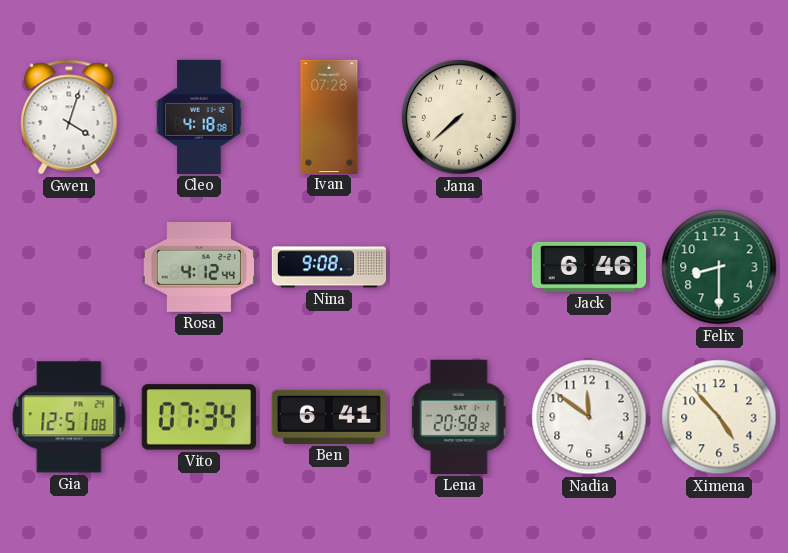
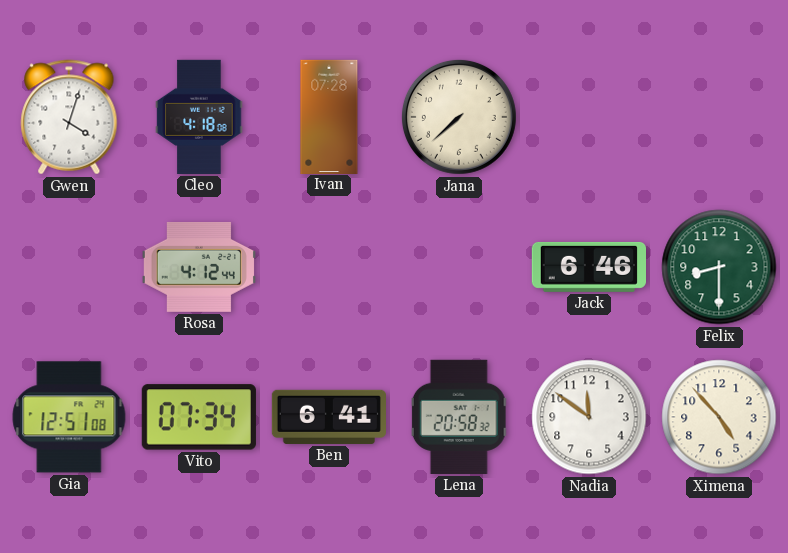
Nina: 9:08 -> none
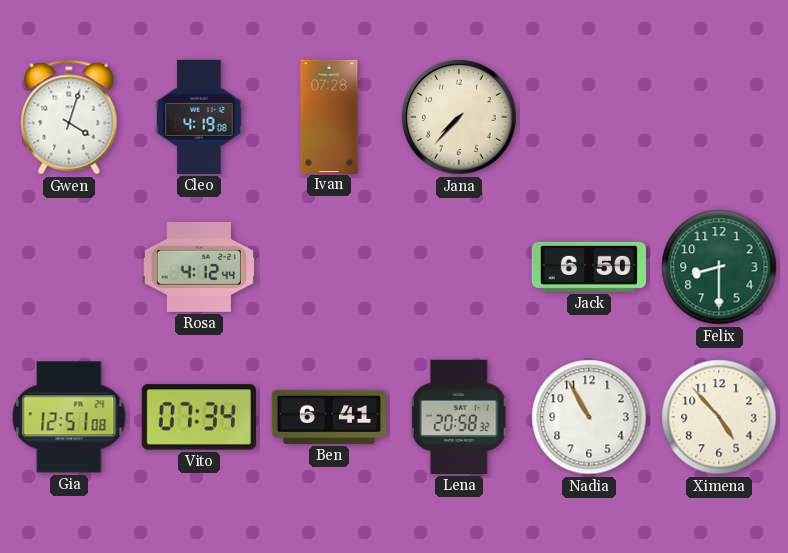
Cleo: 4:18 -> 4:19
Jana: 7:38 -> 7:37
Jack: 6:46 -> 6:50
Nadia: 11:51 -> 10:55
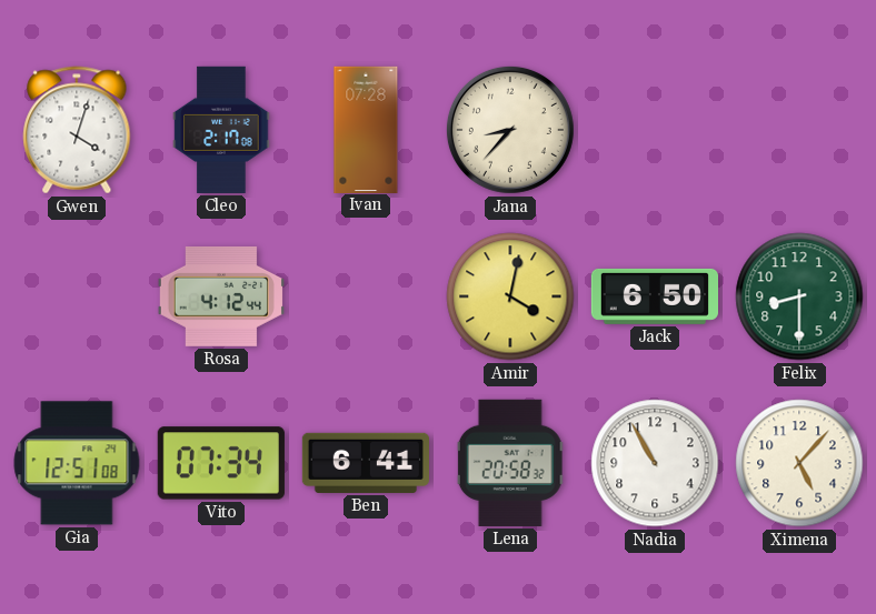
Cleo: 4:19 -> 2:17
Jana: 7:37 -> 8:37
Amir: none -> 4:02
Ximena: 4:53 -> 5:07
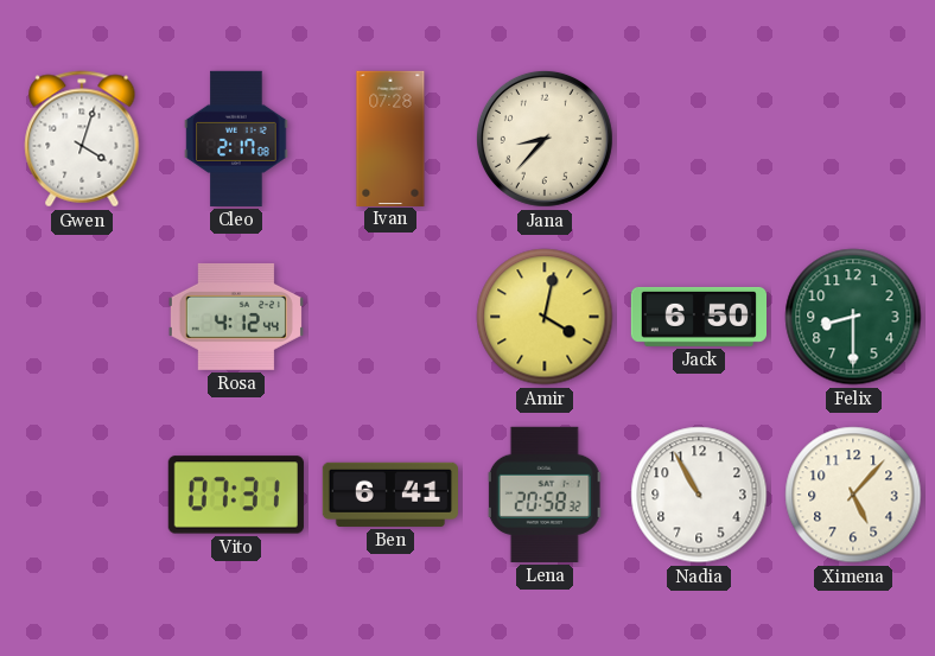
Gia: 12:51 -> none
Vito: 07:34 -> 07:31
